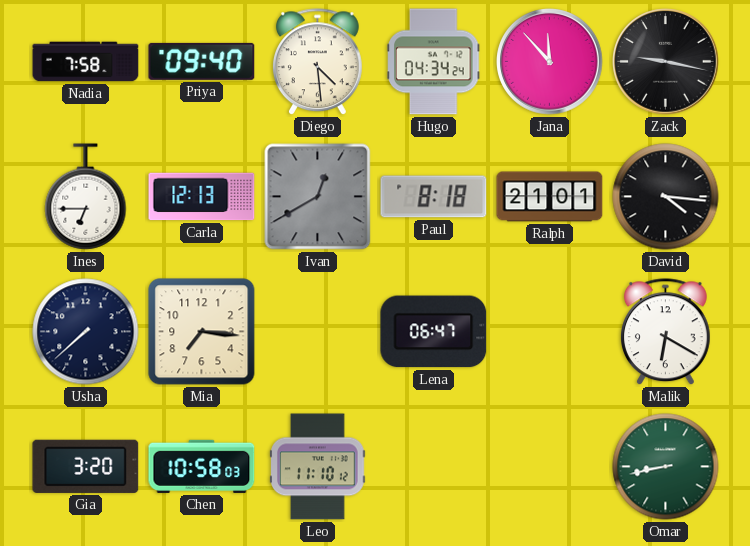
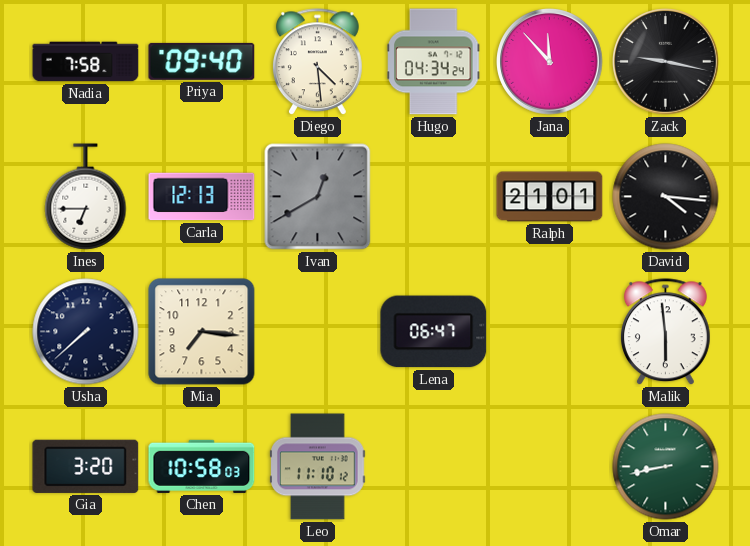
Paul: 8:18 -> none
Malik: 6:20 -> 5:59
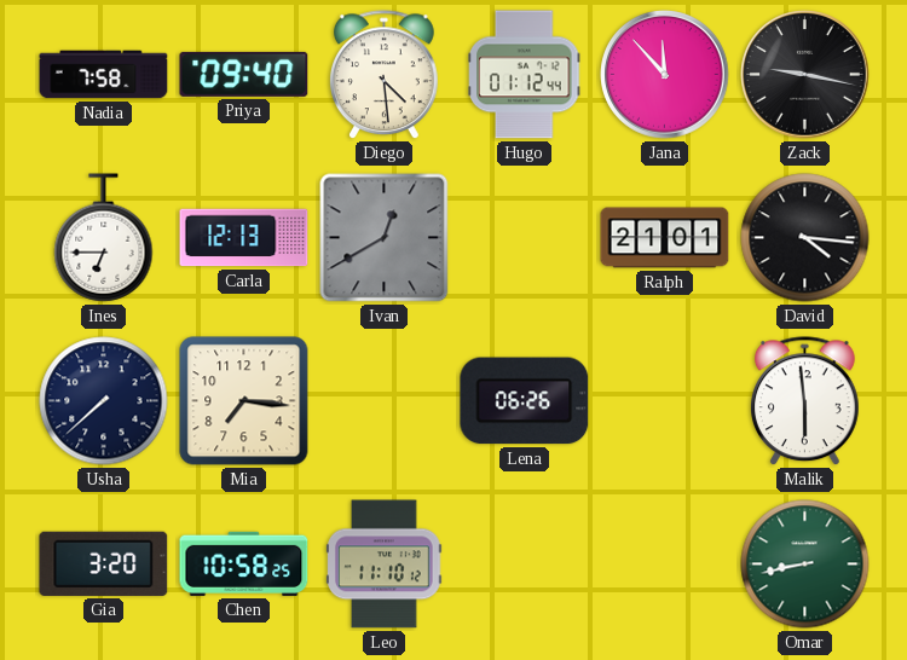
Hugo: 04:34 -> 01:12
Lena: 06:47 -> 06:26
Chen: 10:58:03 -> 10:58:25
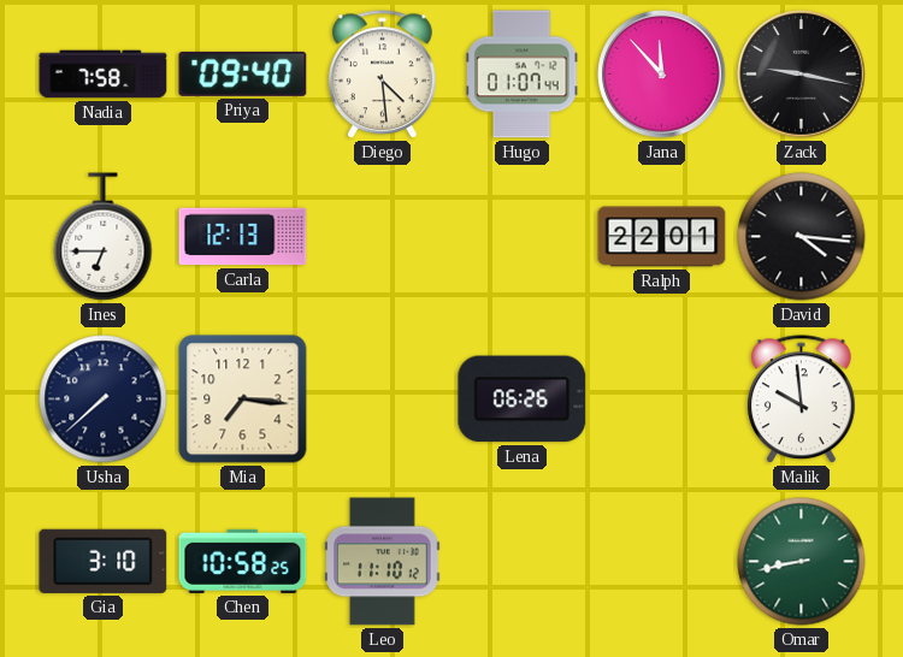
Hugo: 01:12 -> 01:07
Ivan: 12:40 -> none
Ralph: 21:01 -> 22:01
Malik: 5:59 -> 9:59
Gia: 3:20 -> 3:10
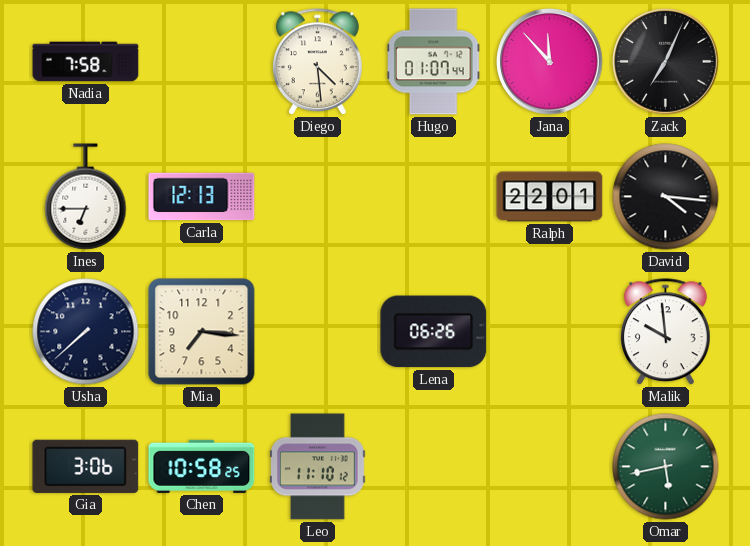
Priya: 09:40 -> none
Zack: 9:17 -> 7:04
Gia: 3:10 -> 3:06
Omar: 8:43 -> 5:43
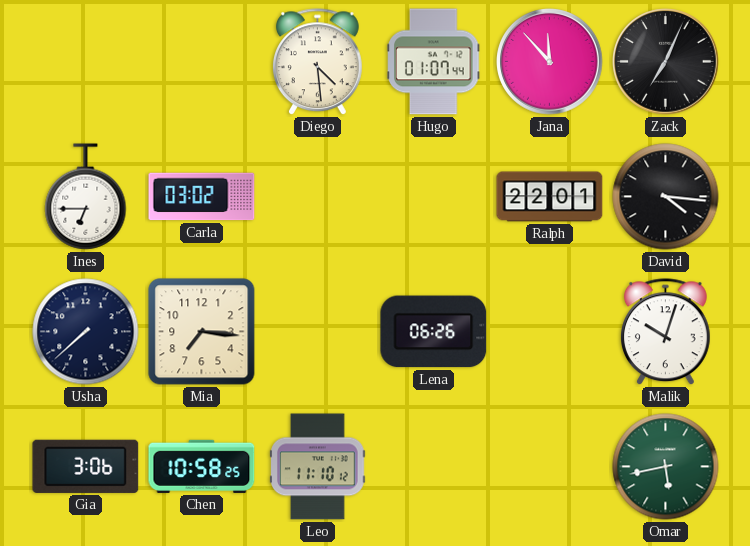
Nadia: 7:58 -> none
Carla: 12:13 -> 03:02
Malik: 9:59 -> 10:03
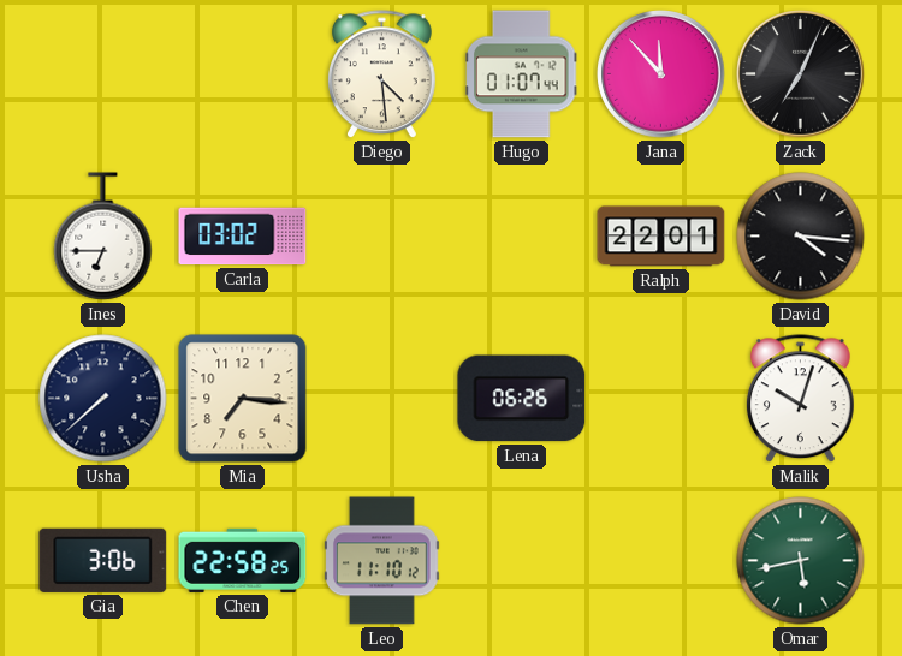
Chen: 10:58 -> 22:58
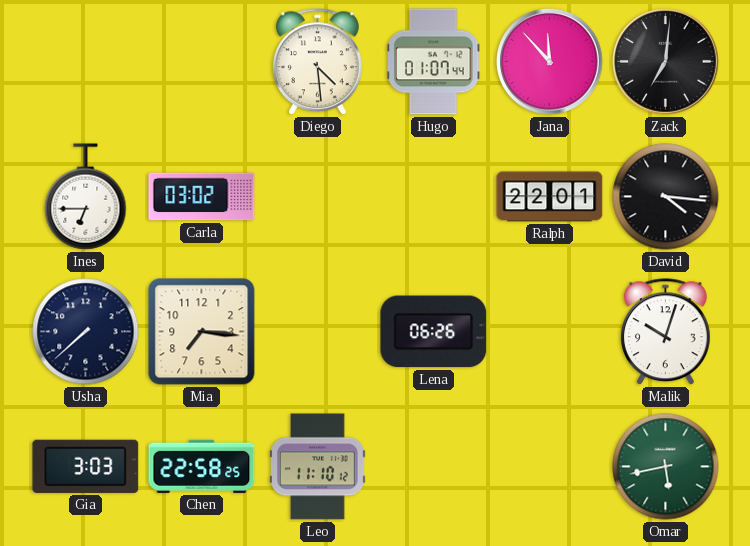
Zack: 7:04 -> 7:01
Gia: 3:06 -> 3:03
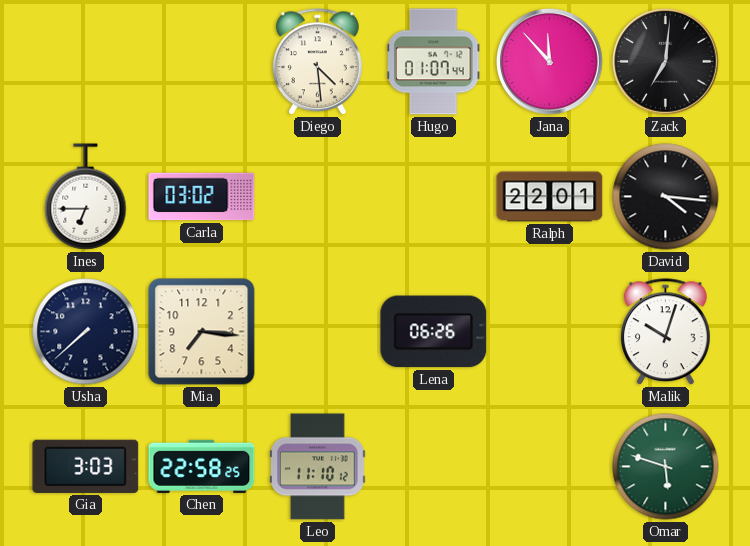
Omar: 5:43 -> 5:48
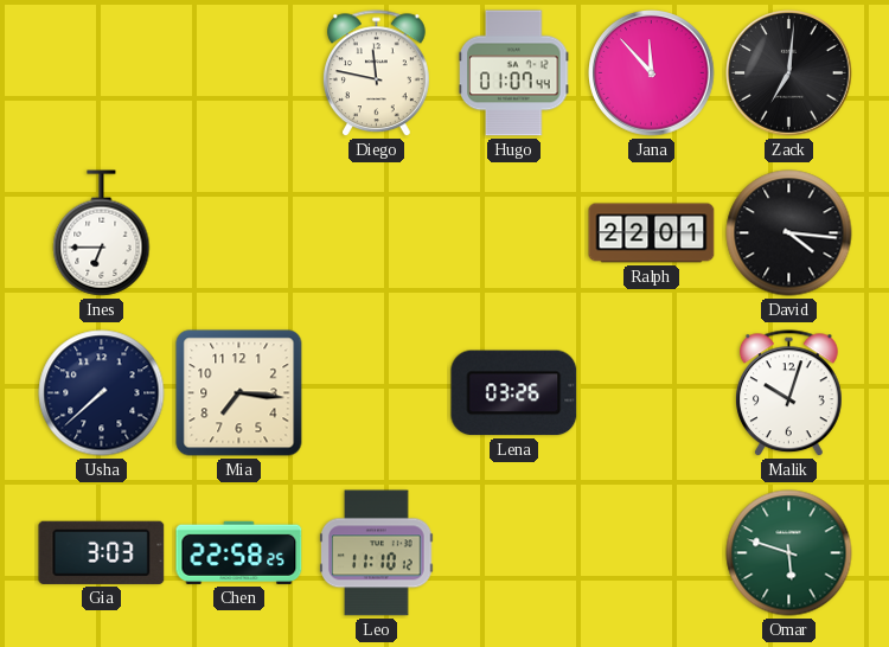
Diego: 4:29 -> 11:47
Carla: 03:02 -> none
Lena: 06:26 -> 03:26
